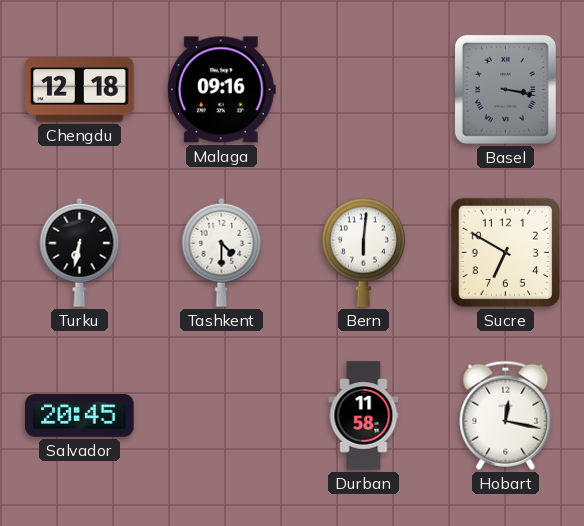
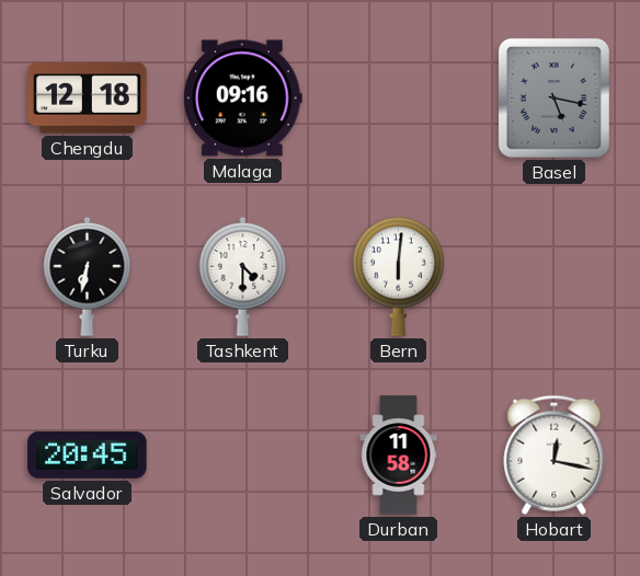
Basel: 3:17 -> 5:17
Sucre: 6:50 -> none
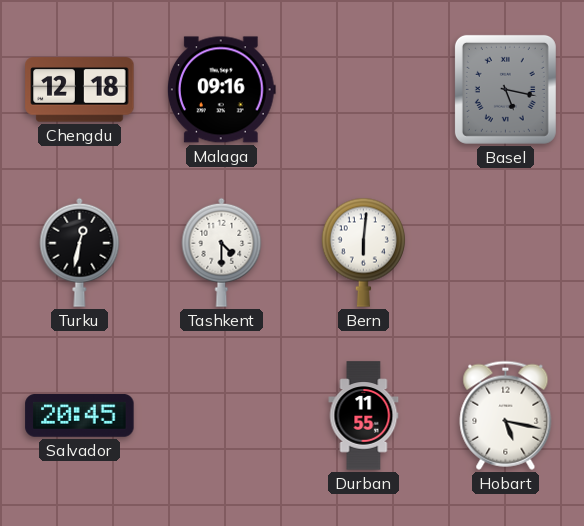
Turku: 6:32 -> 12:32
Durban: 11:58 -> 11:55
Hobart: 12:17 -> 5:17
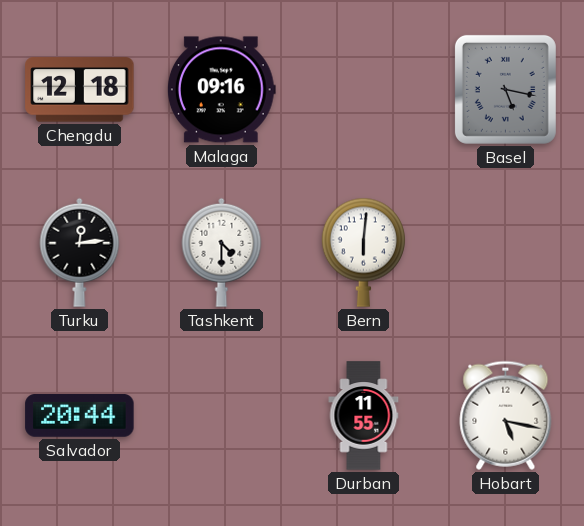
Turku: 12:32 -> 12:14
Salvador: 20:45 -> 20:44
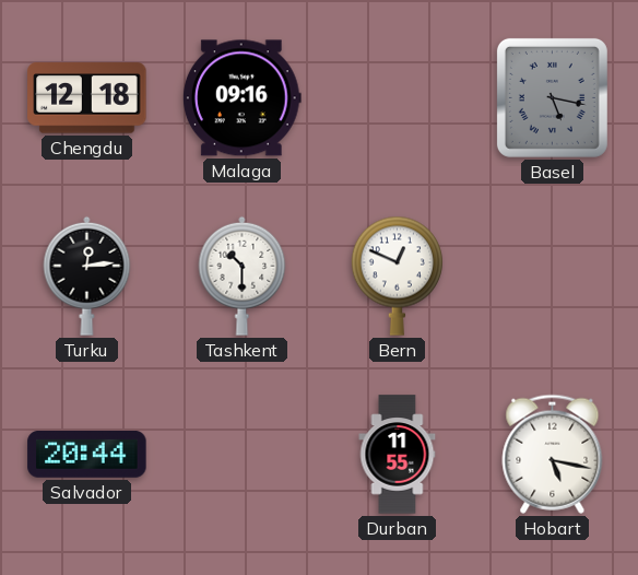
Tashkent: 4:30 -> 10:30
Bern: 6:01 -> 12:49
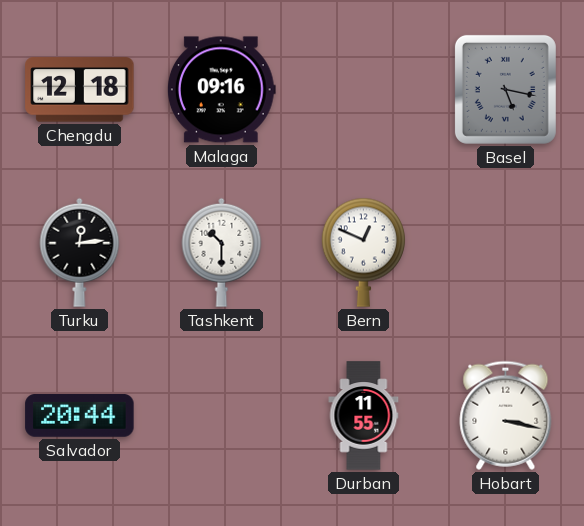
Hobart: 5:17 -> 3:17
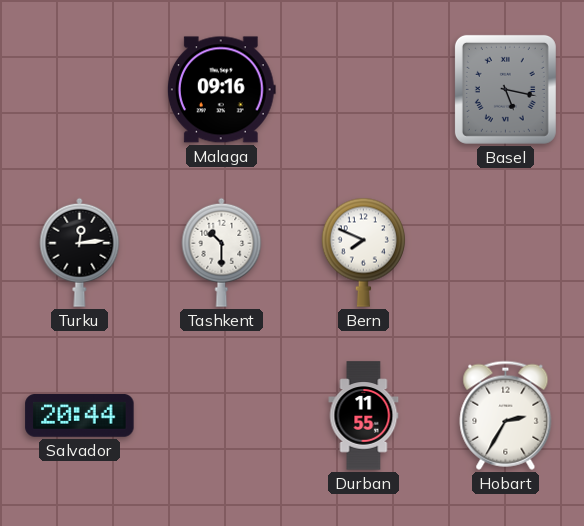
Chengdu: 12:18 -> none
Bern: 12:49 -> 7:49
Hobart: 3:17 -> 2:35
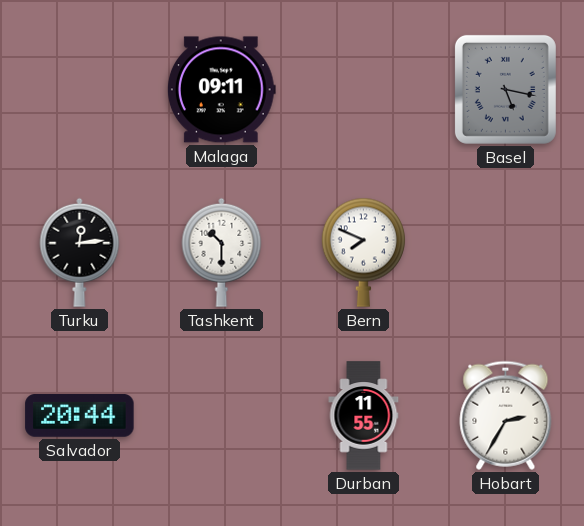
Malaga: 09:16 -> 09:11
